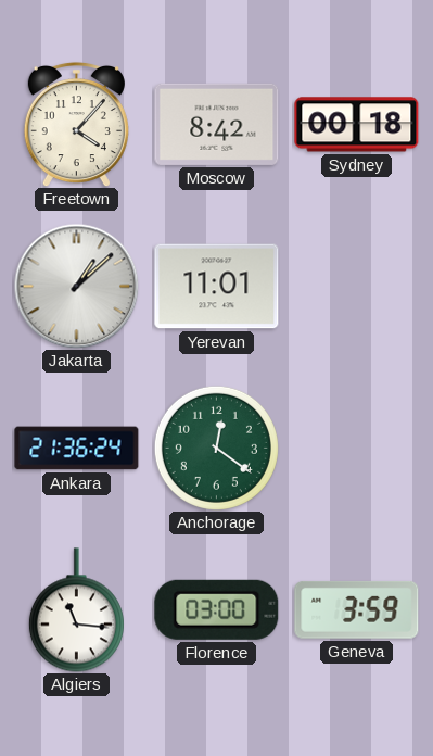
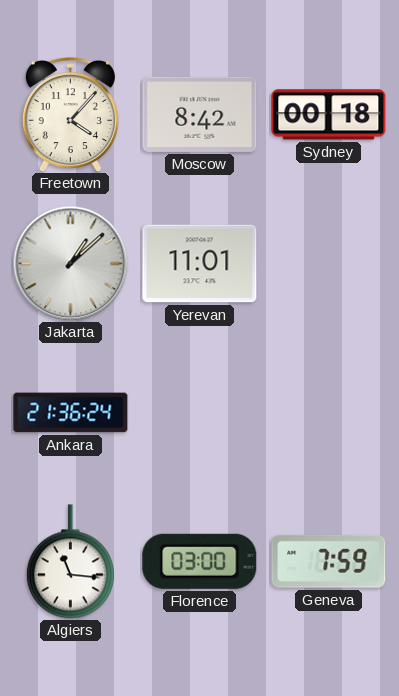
Anchorage: 12:21 -> none
Geneva: 3:59 -> 7:59
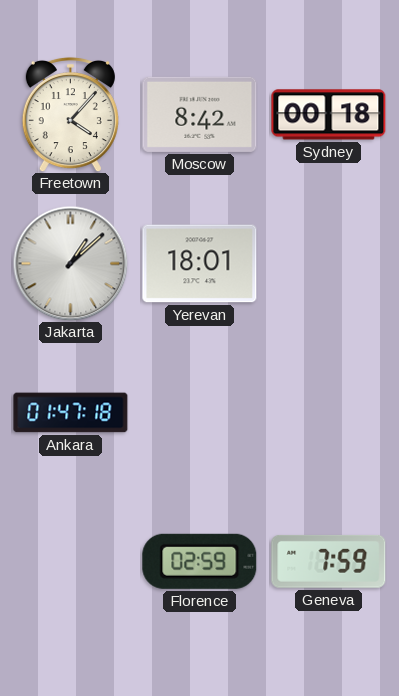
Yerevan: 11:01 -> 18:01
Ankara: 21:36 -> 01:47
Algiers: 11:16 -> none
Florence: 03:00 -> 02:59
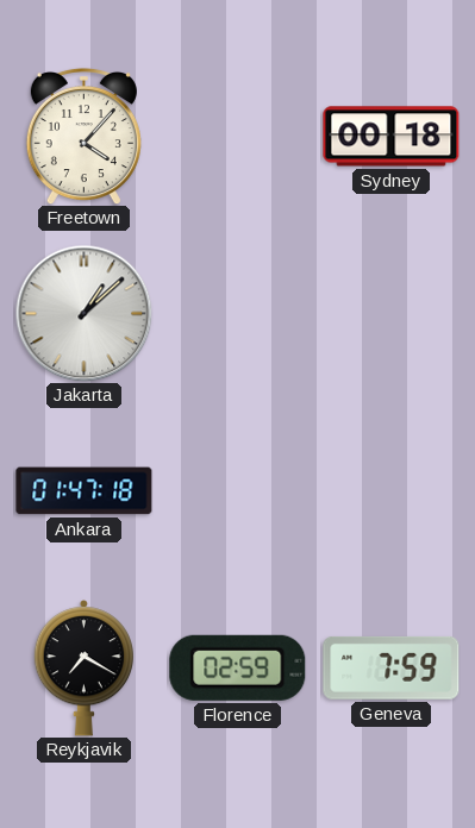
Moscow: 8:42 -> none
Yerevan: 18:01 -> none
Reykjavik: none -> 7:20
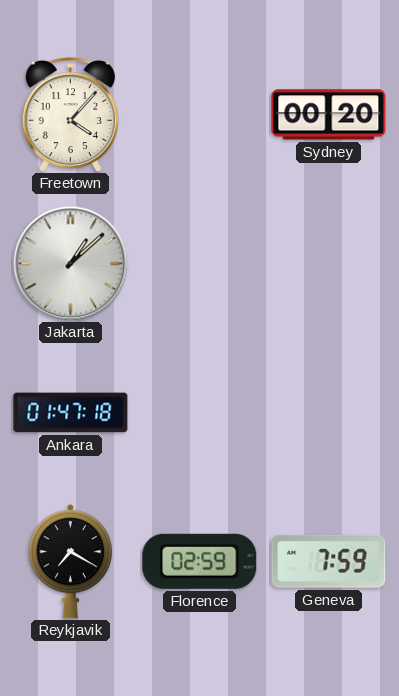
Sydney: 00:18 -> 00:20
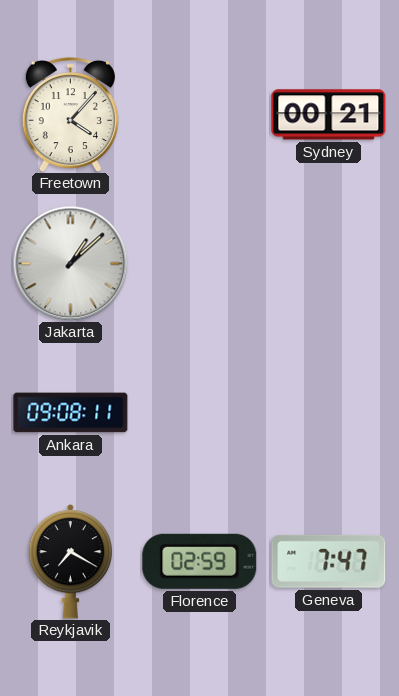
Sydney: 00:20 -> 00:21
Ankara: 01:47 -> 09:08
Geneva: 7:59 -> 7:47
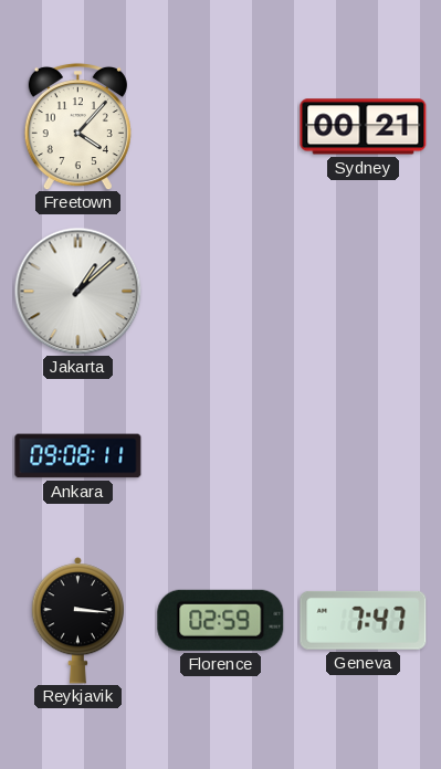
Reykjavik: 7:20 -> 3:16
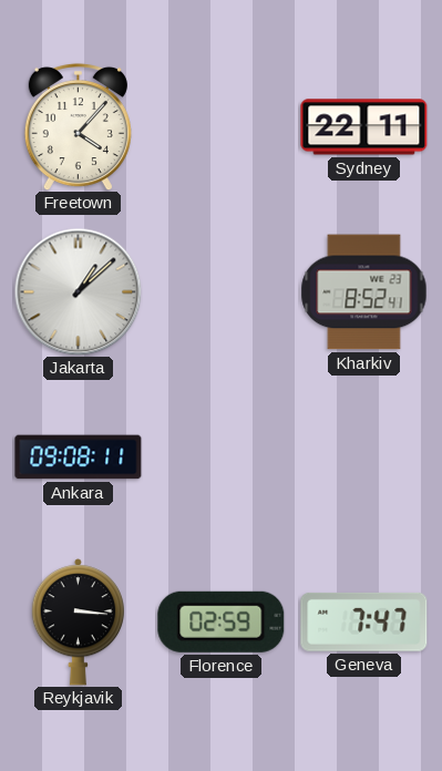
Sydney: 00:21 -> 22:11
Kharkiv: none -> 8:52
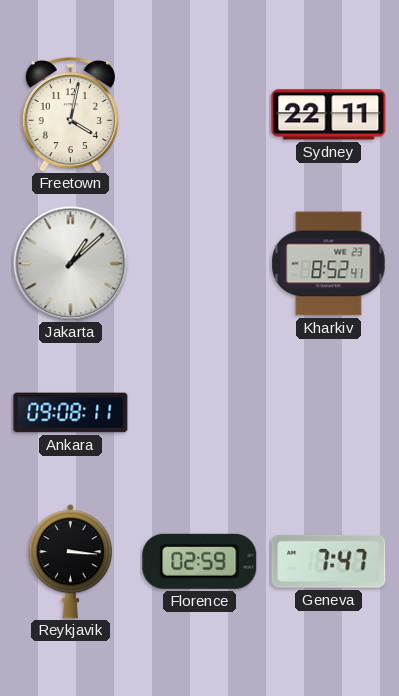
Freetown: 4:07 -> 4:02
